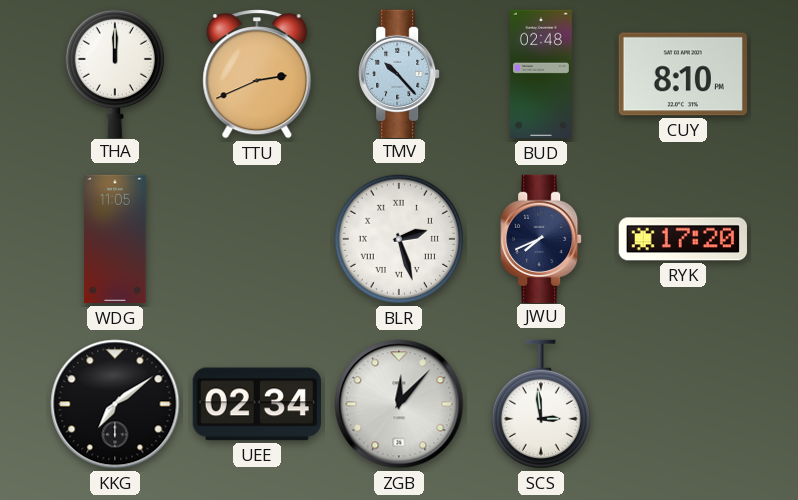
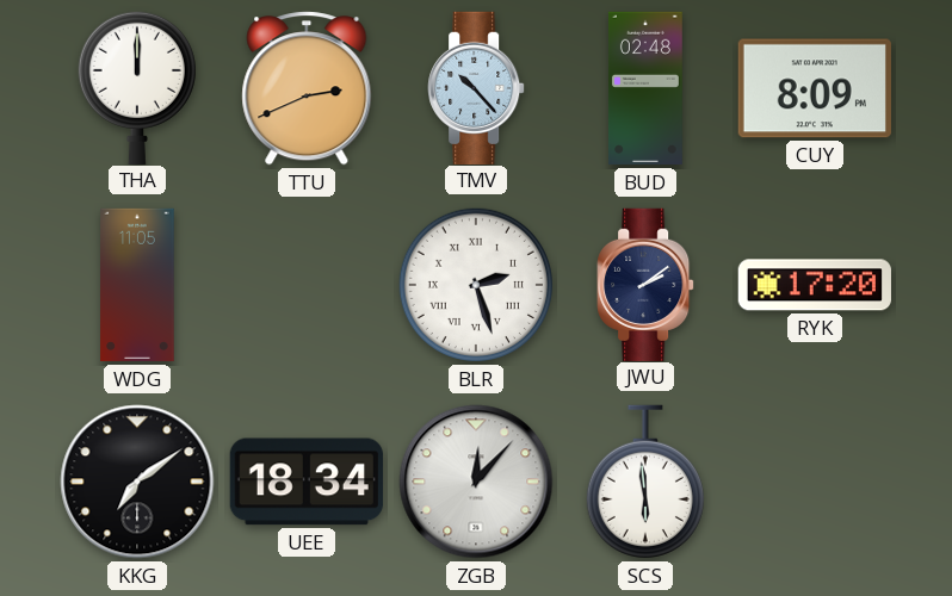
CUY: 8:10 -> 8:09
JWU: 7:41 -> 2:09
UEE: 02:34 -> 18:34
SCS: 2:59 -> 5:59
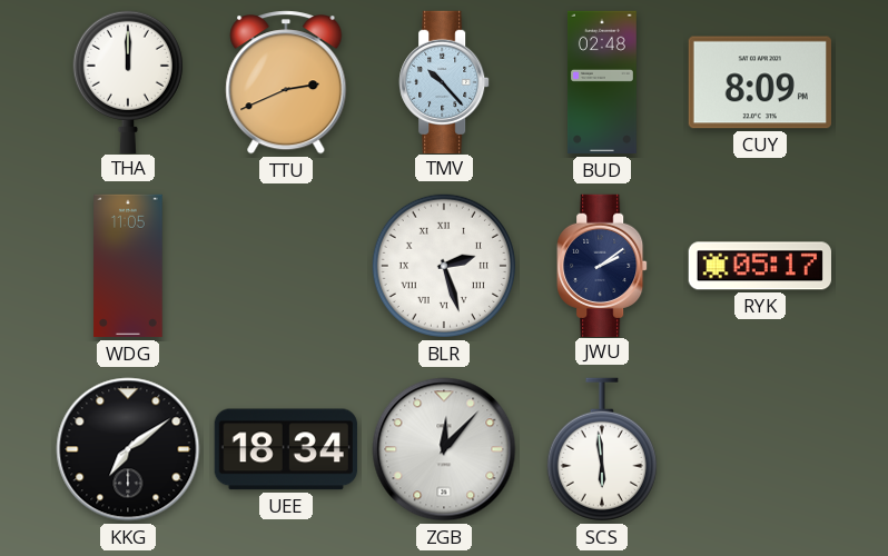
RYK: 17:20 -> 05:17
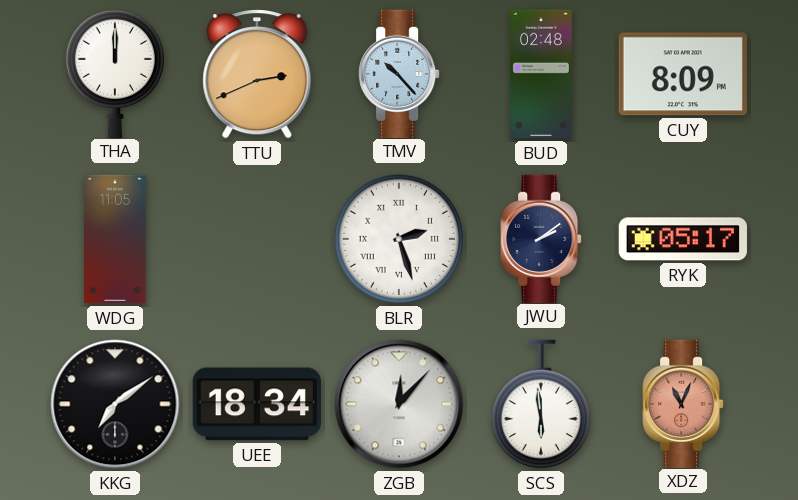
XDZ: none -> 11:04
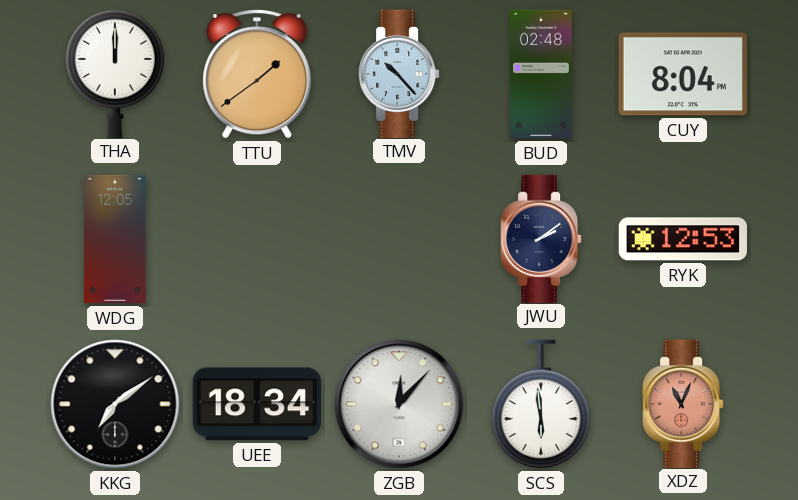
TTU: 2:41 -> 1:39
CUY: 8:09 -> 8:04
WDG: 11:05 -> 12:05
BLR: 2:27 -> none
RYK: 05:17 -> 12:53
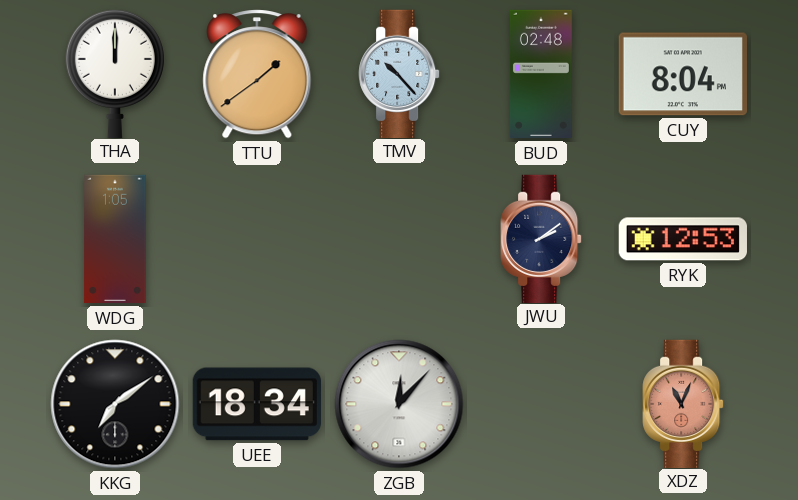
WDG: 12:05 -> 1:05
SCS: 5:59 -> none
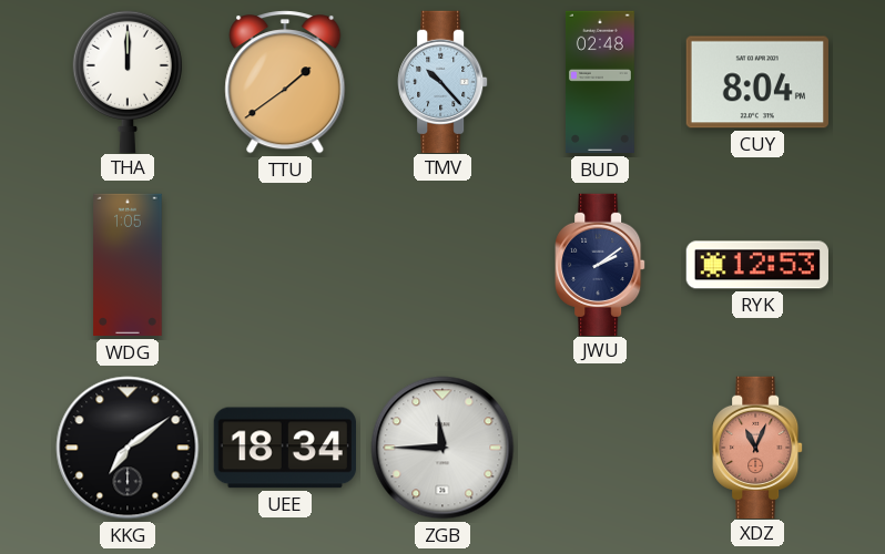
ZGB: 12:07 -> 11:45
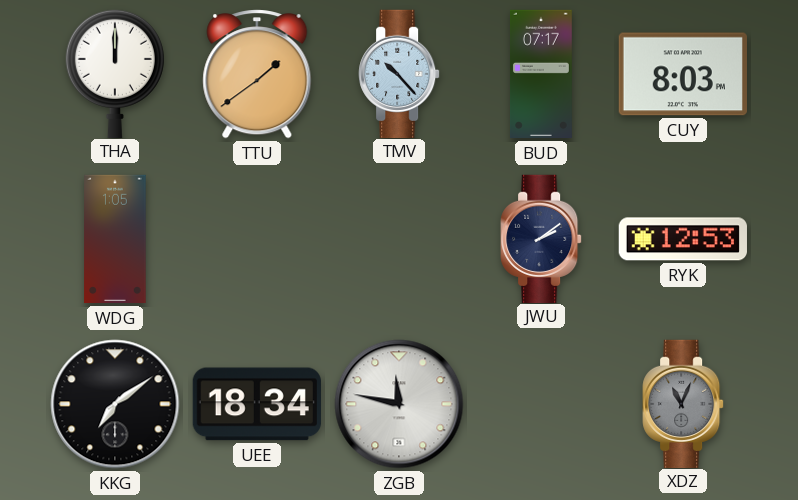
BUD: 02:48 -> 07:17
CUY: 8:04 -> 8:03
ZGB: 11:45 -> 11:47
XDZ dial: salmon -> grey
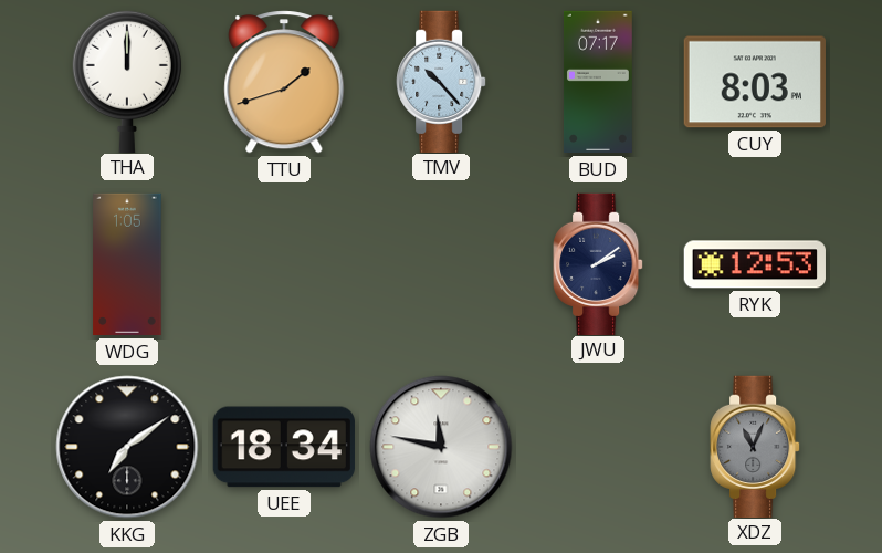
TTU: 1:39 -> 1:42
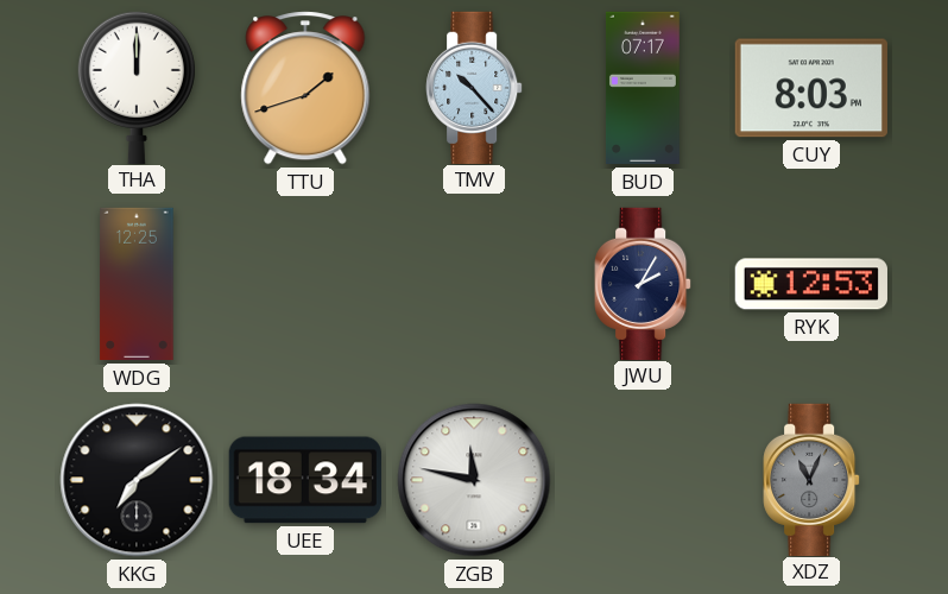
WDG: 1:05 -> 12:25
JWU: 2:09 -> 2:05
